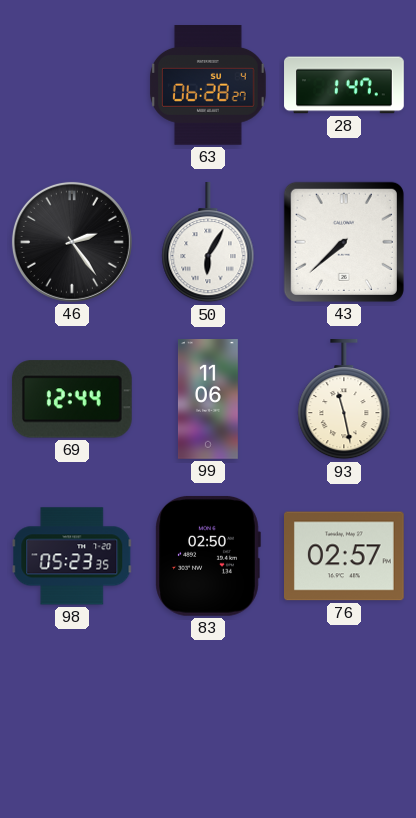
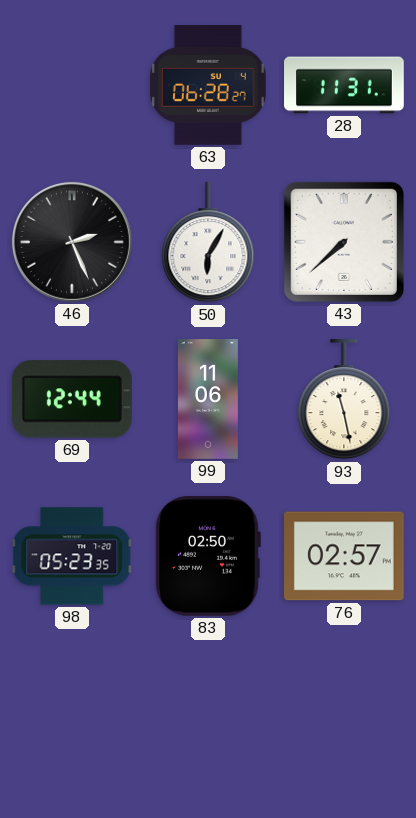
28: 1:47 -> 11:31
46: 2:24 -> 2:26
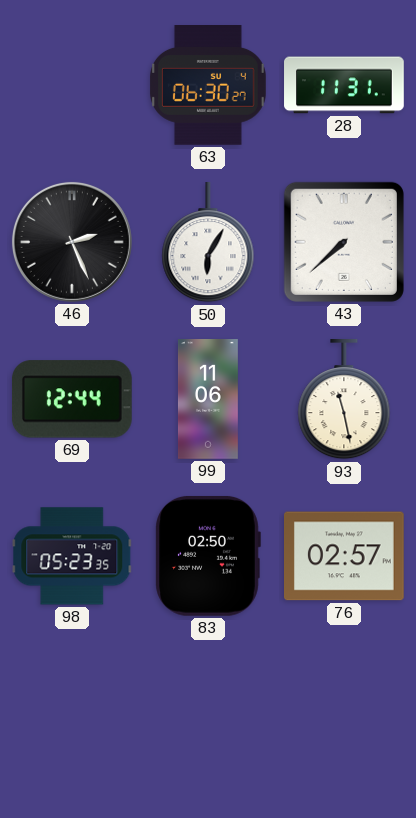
63: 06:28 -> 06:30
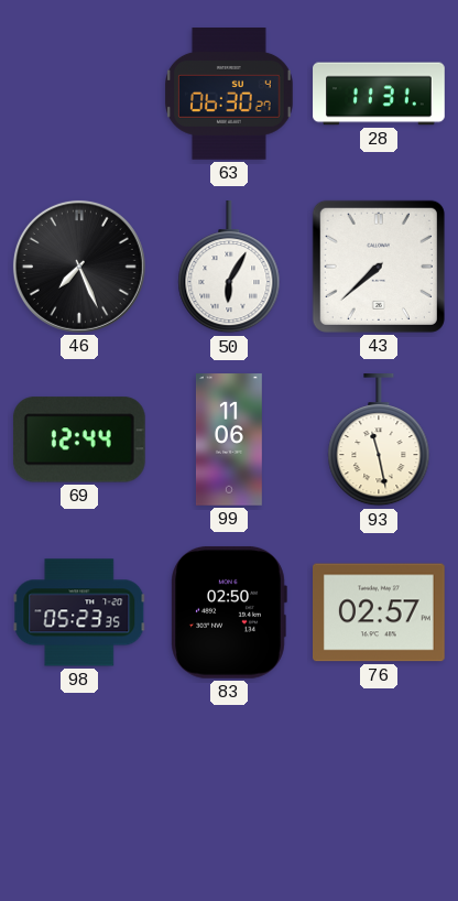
46: 2:26 -> 7:26
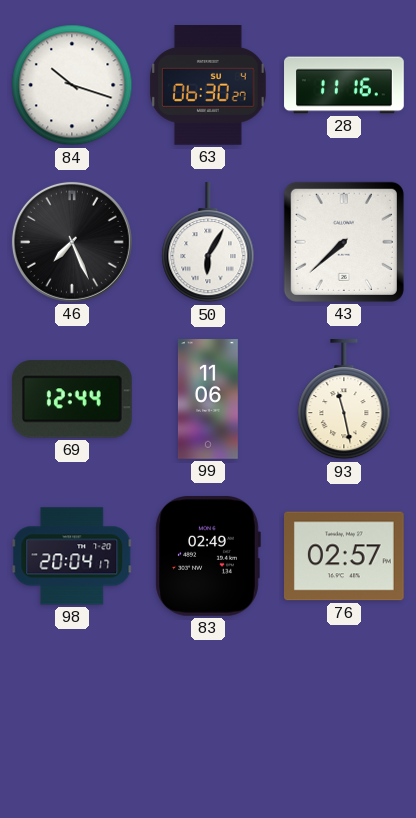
84: none -> 10:18
28: 11:31 -> 11:16
98: 05:23 -> 20:04
83: 02:50 -> 02:49
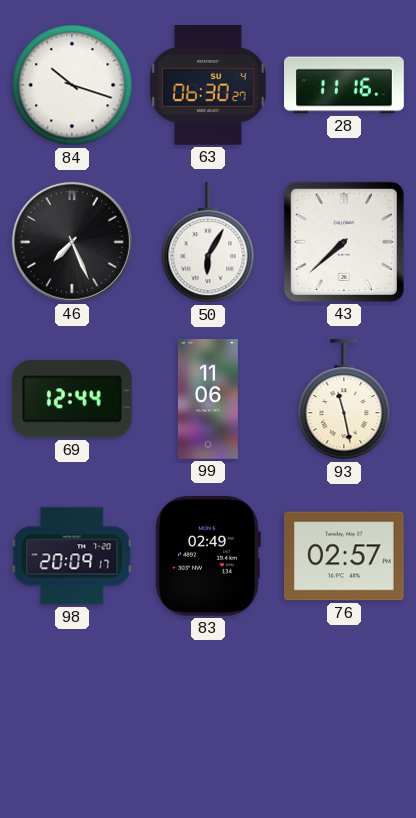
98: 20:04 -> 20:09
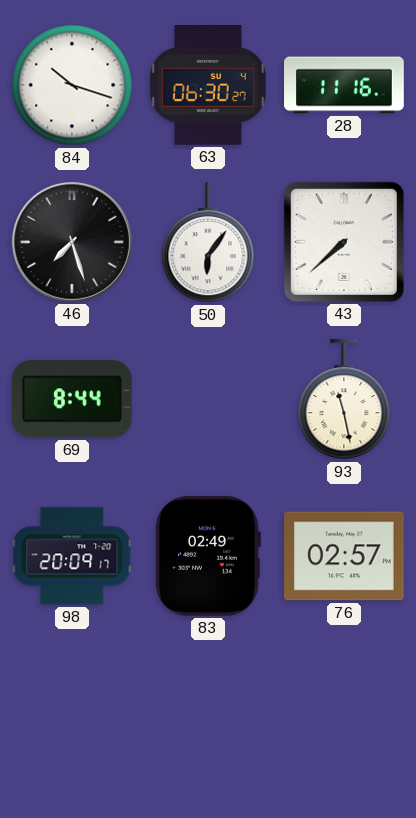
46: 7:26 -> 7:27
50: 6:05 -> 6:06
69: 12:44 -> 8:44
99: 11:06 -> none
